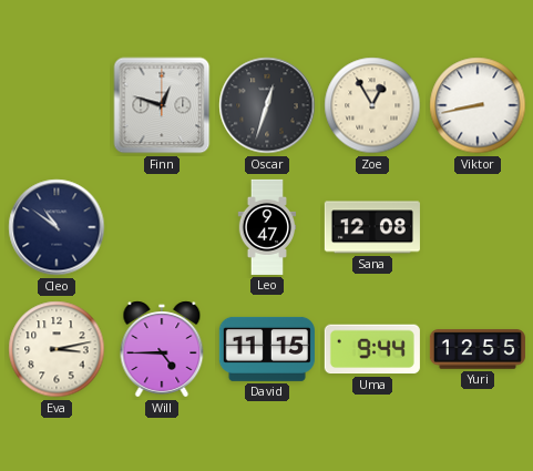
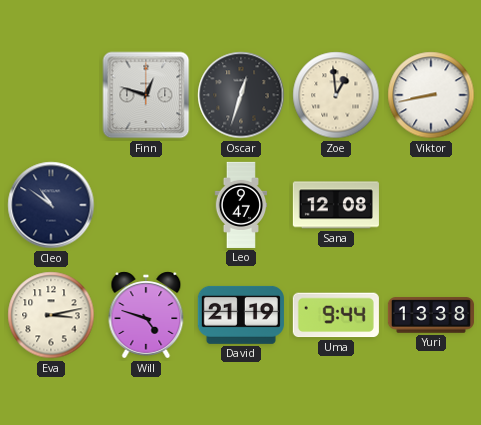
Zoe: 12:55 -> 12:59
Will: 4:45 -> 4:48
David: 11:15 -> 21:19
Yuri: 12:55 -> 13:38
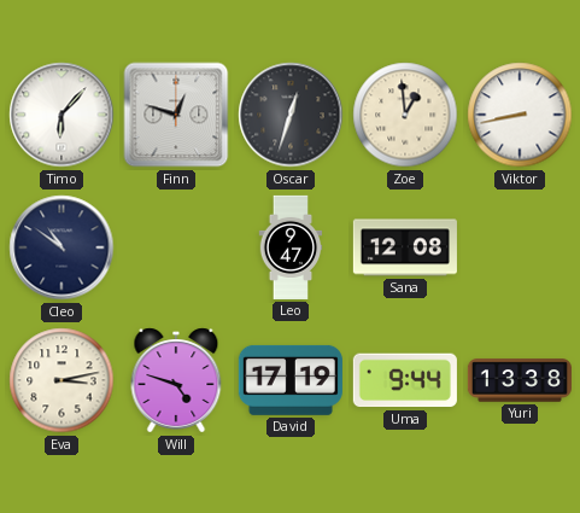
Timo: none -> 6:07
David: 21:19 -> 17:19
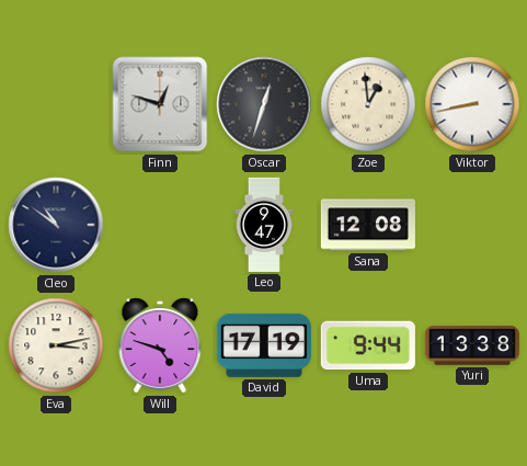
Timo: 6:07 -> none
